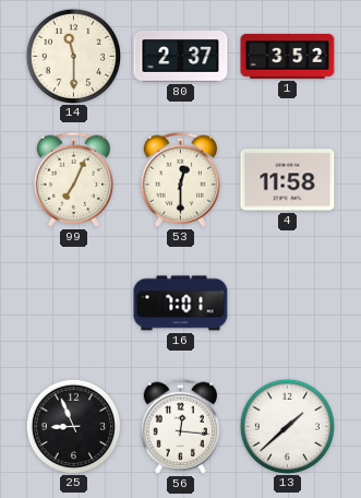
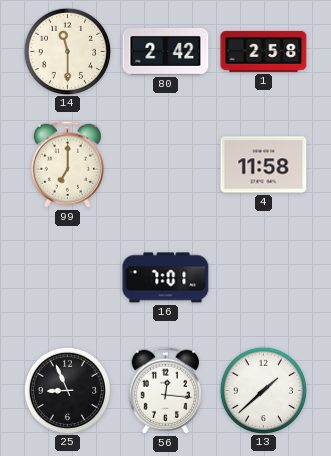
80: 2:37 -> 2:42
1: 3:52 -> 2:58
99: 7:04 -> 7:00
53: 12:30 -> none
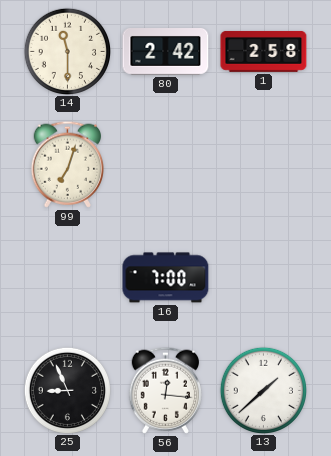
99: 7:00 -> 7:03
4: 11:58 -> none
16: 7:01 -> 7:00
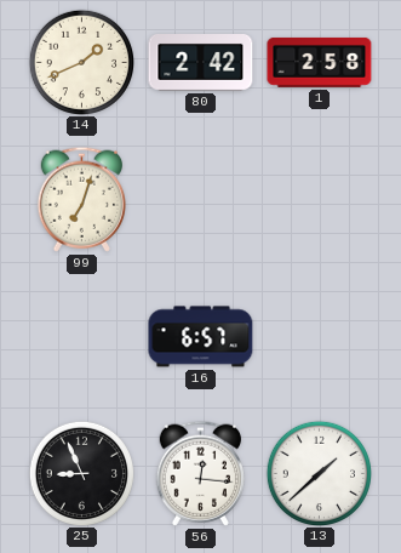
14: 11:30 -> 1:41
16: 7:00 -> 6:57
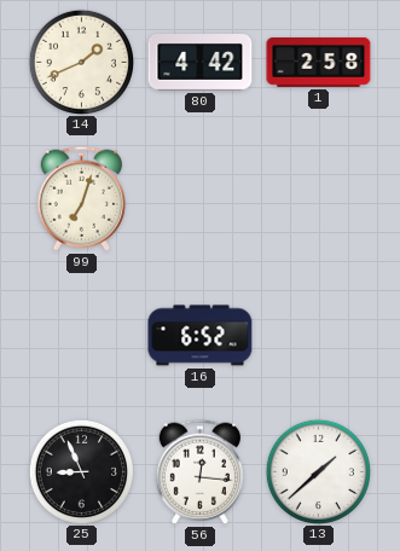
80: 2:42 -> 4:42
16: 6:57 -> 6:52
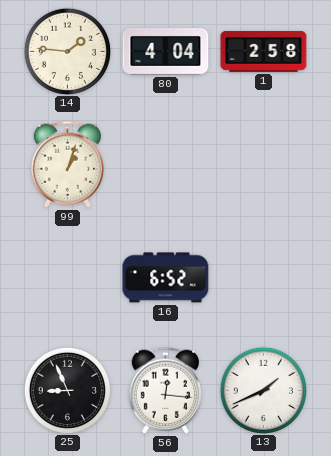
14: 1:41 -> 1:46
80: 4:42 -> 4:04
99: 7:03 -> 1:03
13: 1:38 -> 1:41
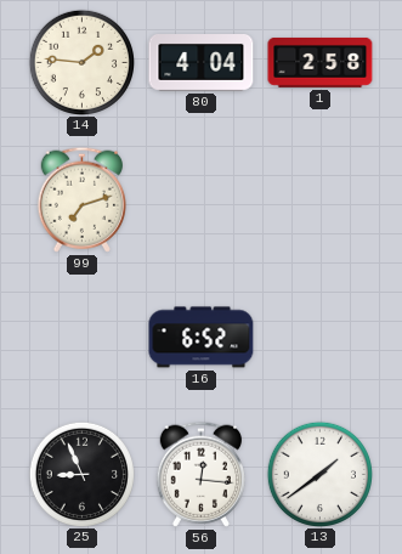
99: 1:03 -> 7:12
13: 1:41 -> 1:39
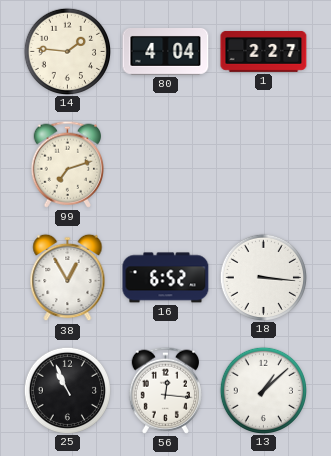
1: 2:58 -> 2:27
38: none -> 12:55
18: none -> 3:16
25: 8:56 -> 10:56
13: 1:39 -> 1:08
